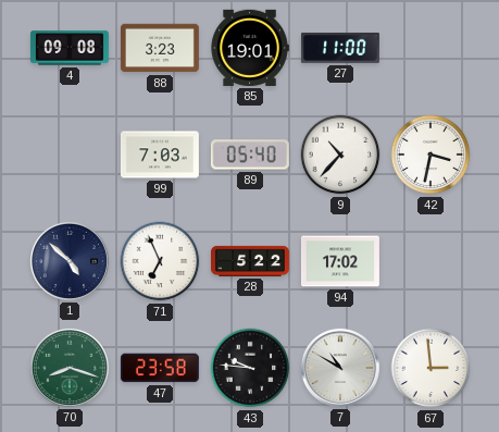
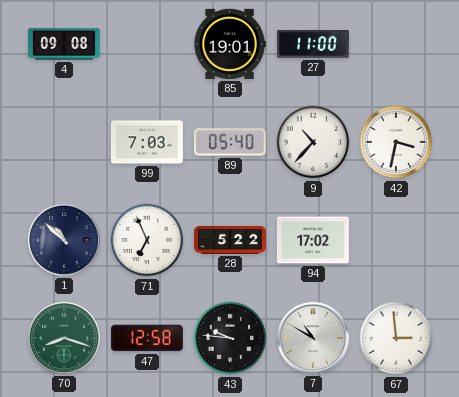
88: 3:23 -> none
1: 4:52 -> 10:52
47: 23:58 -> 12:58
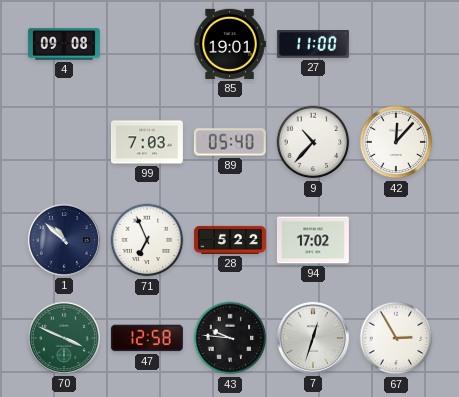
42: 3:32 -> 12:07
70: 8:18 -> 3:49
7: 10:50 -> 12:33
67: 2:59 -> 2:55
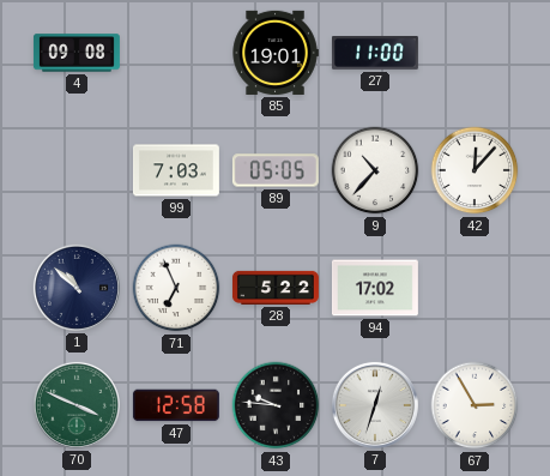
89: 05:40 -> 05:05
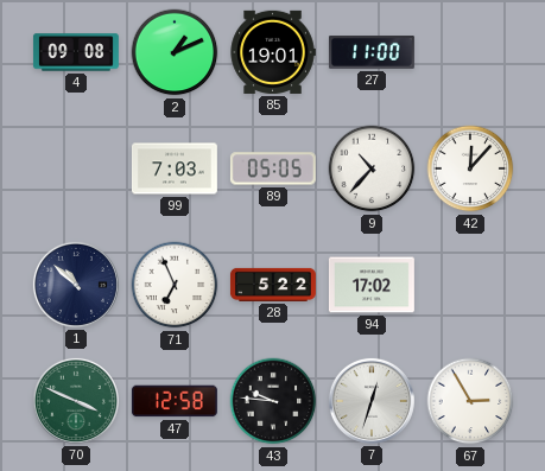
2: none -> 1:11
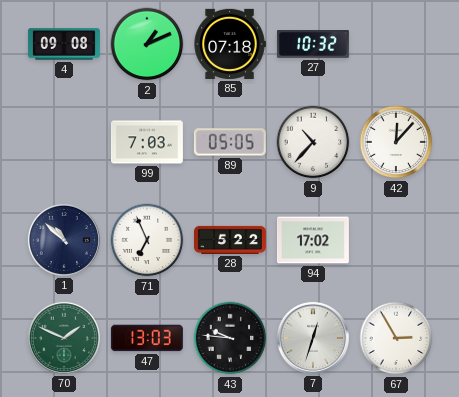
85: 19:01 -> 07:18
27: 11:00 -> 10:32
70: 3:49 -> 1:49
47: 12:58 -> 13:03
